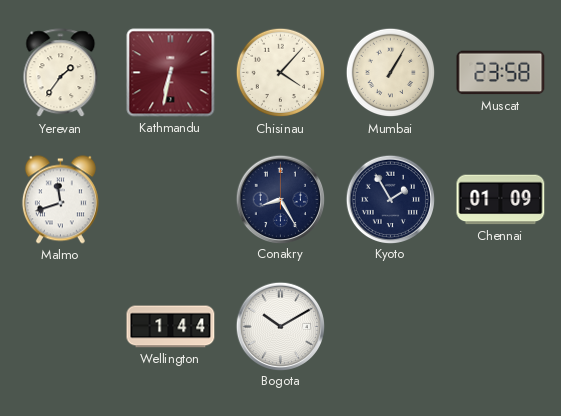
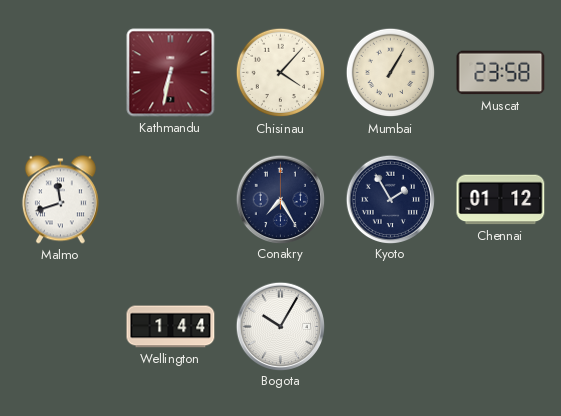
Yerevan: 1:36 -> none
Conakry: 8:25 -> 7:25
Chennai: 01:09 -> 01:12
Bogota: 10:10 -> 10:05
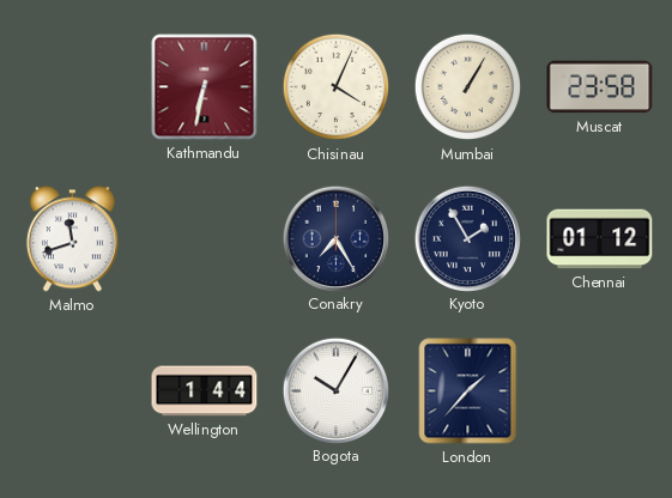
Chisinau: 4:07 -> 4:04
London: none -> 1:37
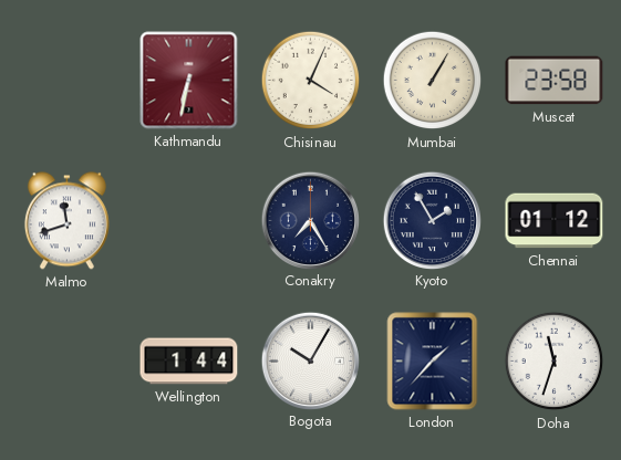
Doha: none -> 11:33
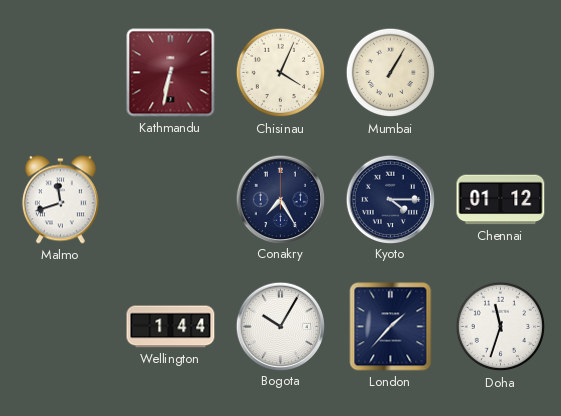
Muscat: 23:58 -> none
Kyoto: 1:55 -> 4:15
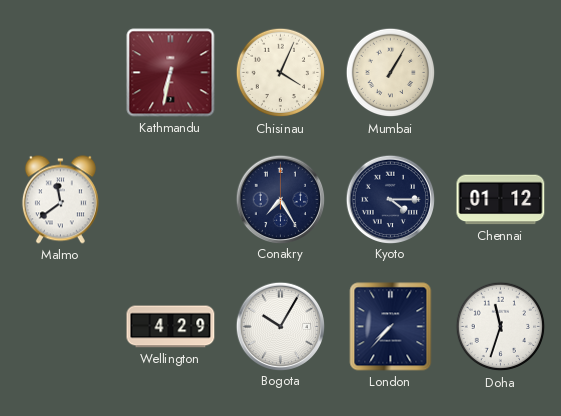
Malmo: 11:42 -> 11:39
Wellington: 1:44 -> 4:29
London: 1:37 -> 7:37
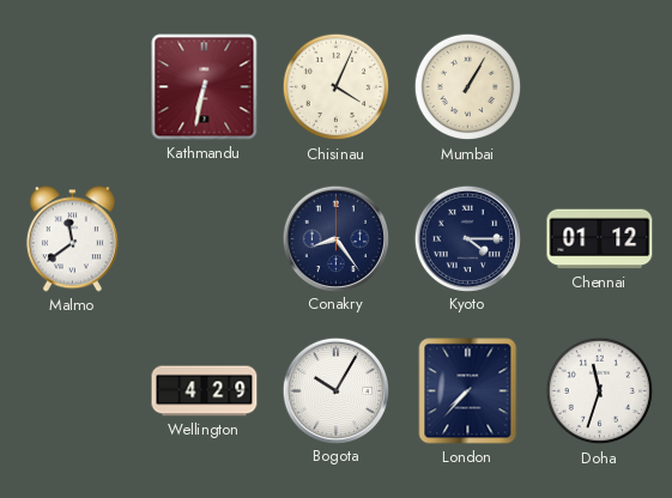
Conakry: 7:25 -> 8:24
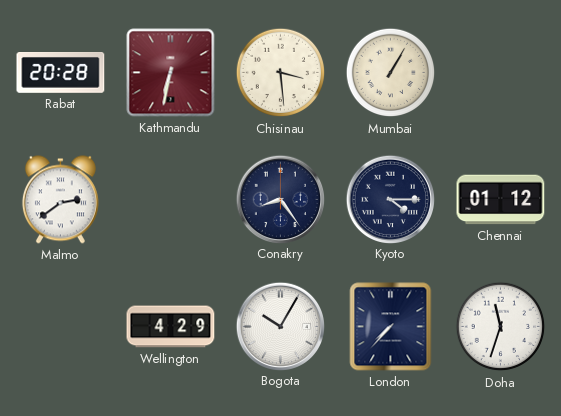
Rabat: none -> 20:28
Chisinau: 4:04 -> 3:29
Malmo: 11:39 -> 2:39
